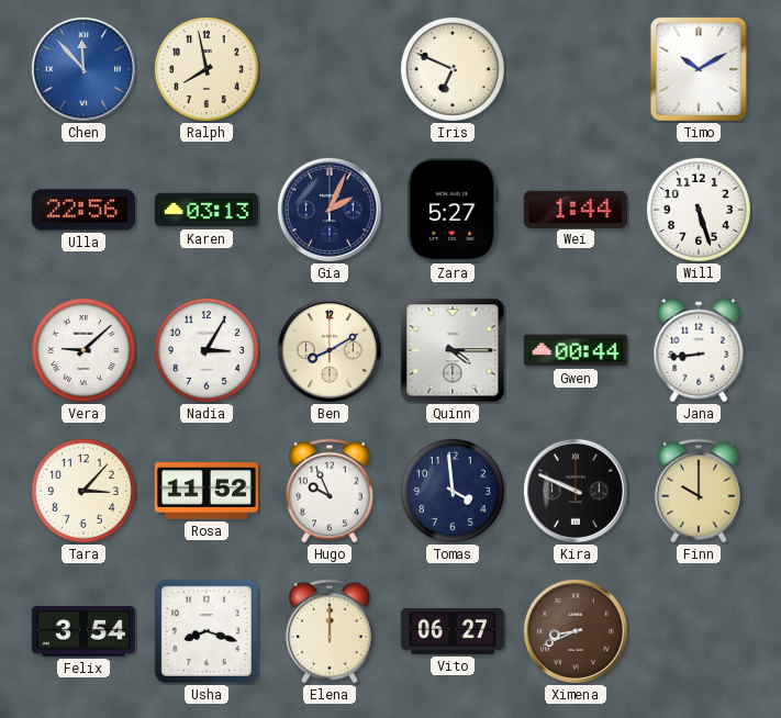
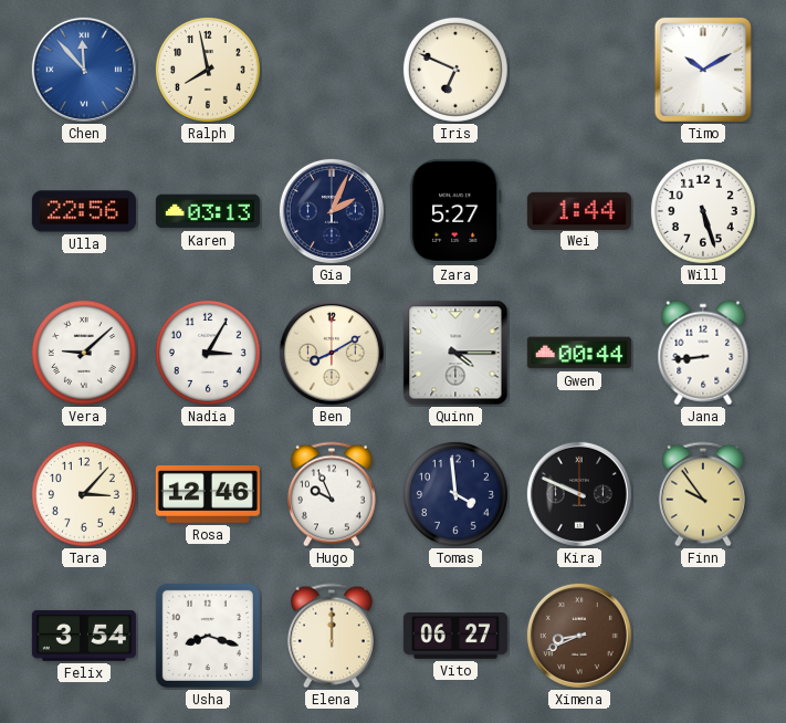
Rosa: 11:52 -> 12:46
Finn: 10:00 -> 9:54
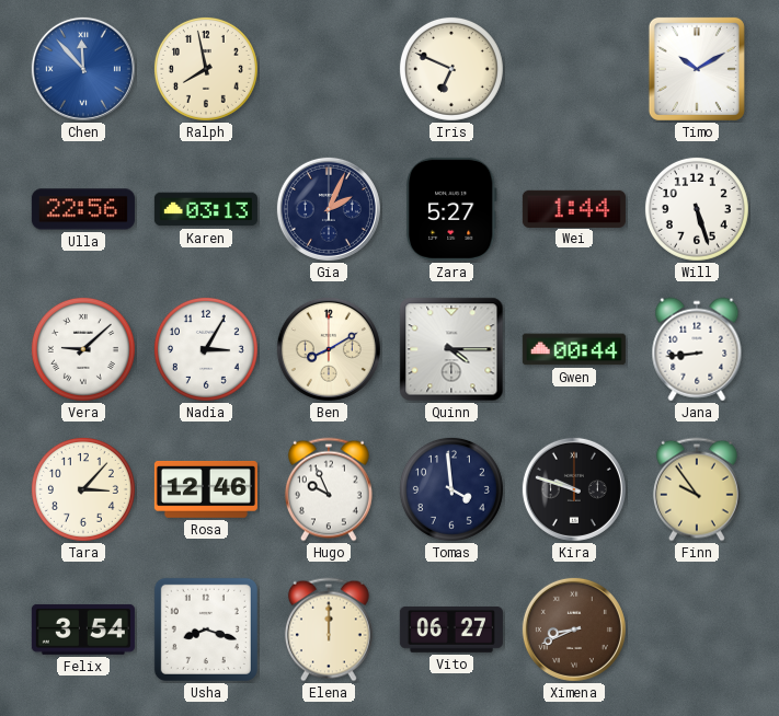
Kira: 9:49 -> 9:48
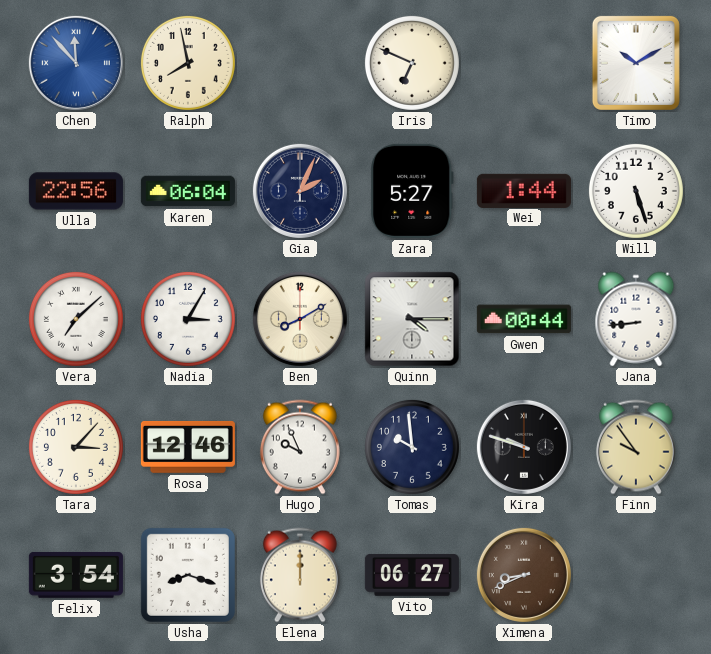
Karen: 03:13 -> 06:04
Vera: 9:08 -> 7:08
Tomas: 3:59 -> 9:59
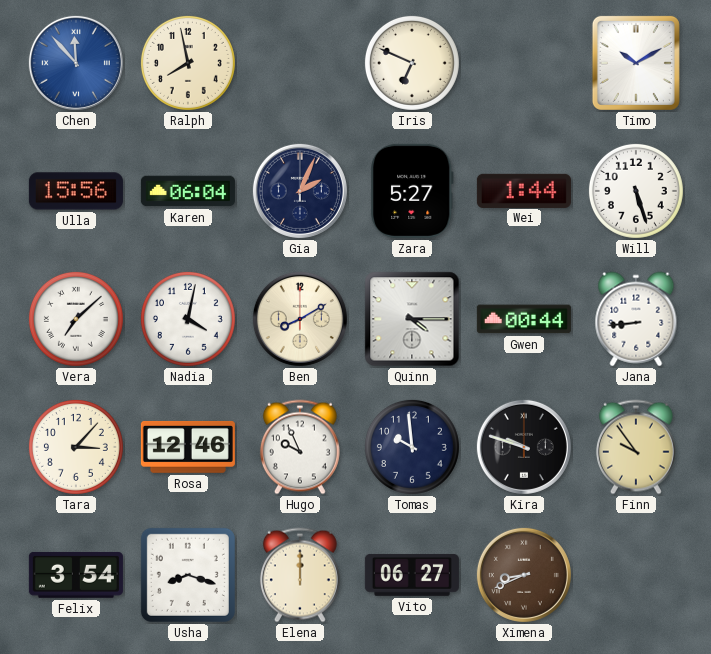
Ulla: 22:56 -> 15:56
Nadia: 3:05 -> 4:02
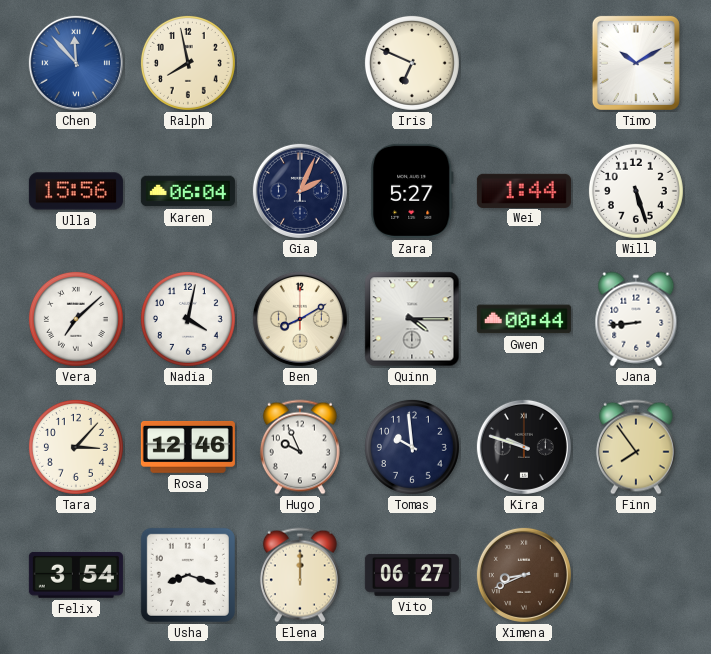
Finn: 9:54 -> 7:54
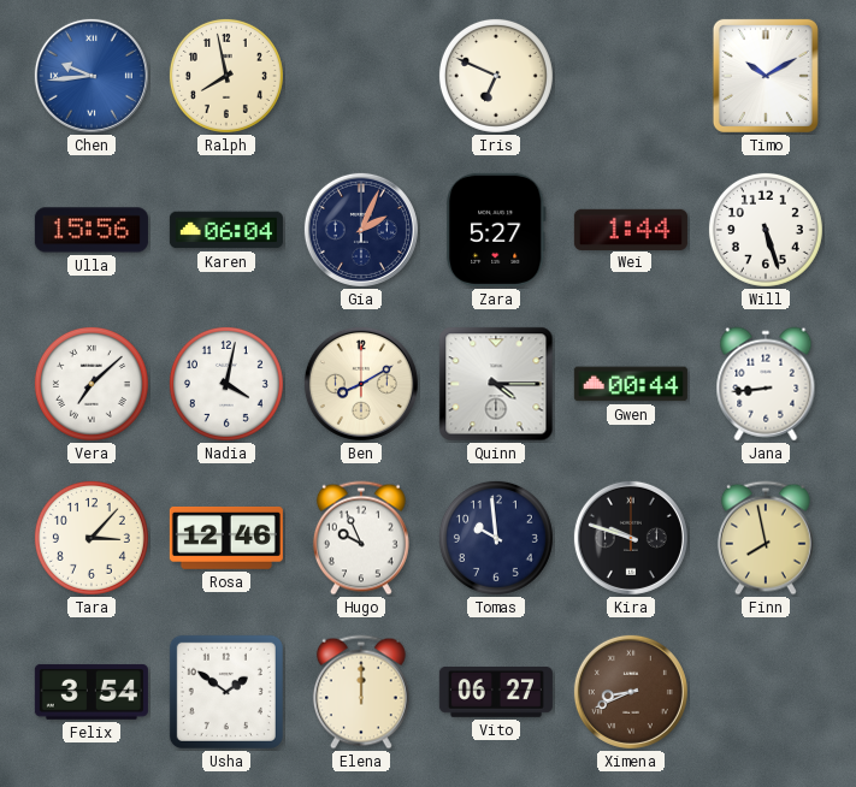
Chen: 11:53 -> 9:44
Finn: 7:54 -> 7:58
Usha: 8:18 -> 1:51
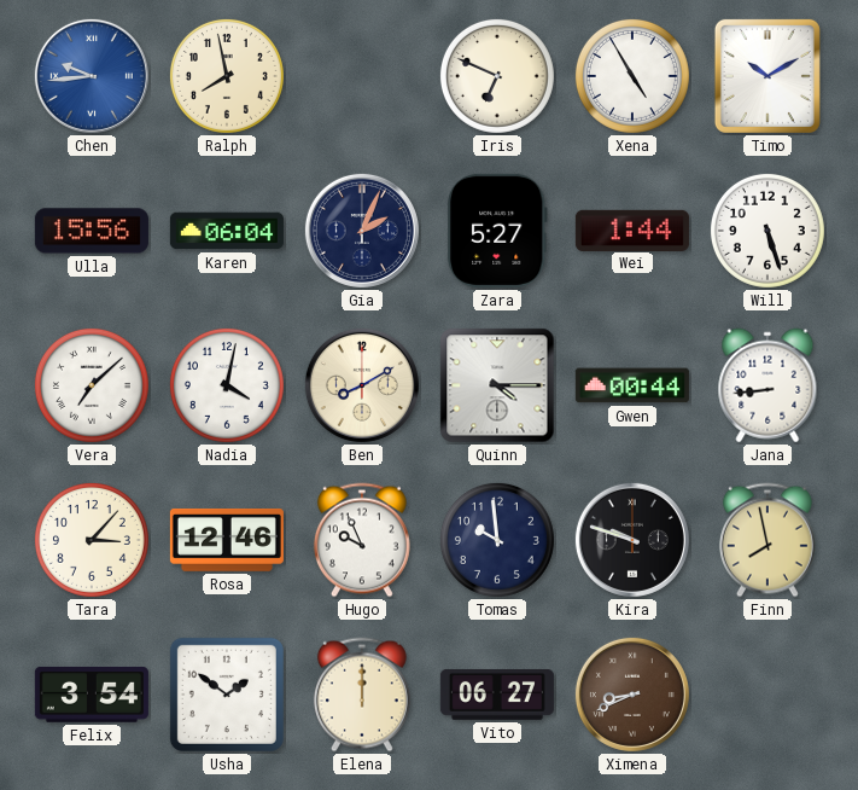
Xena: none -> 4:55
